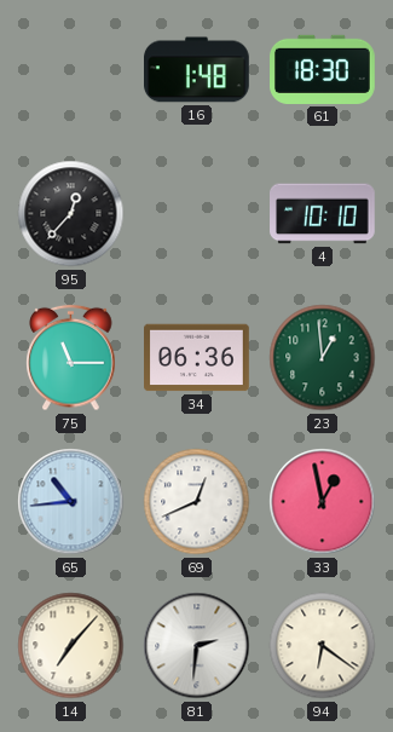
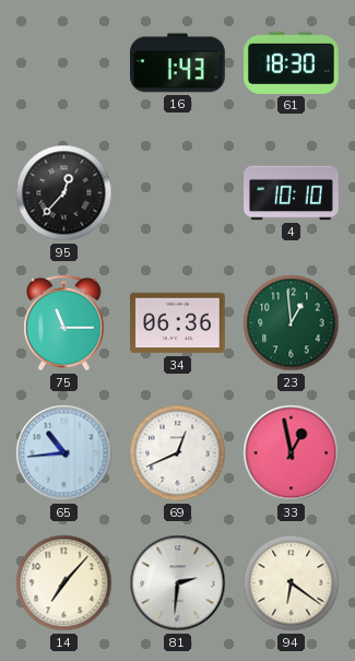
16: 1:48 -> 1:43
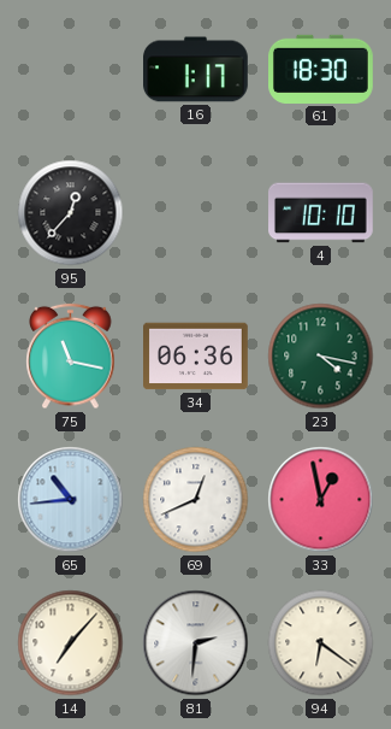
16: 1:43 -> 1:17
75: 11:15 -> 11:17
23: 12:59 -> 4:17
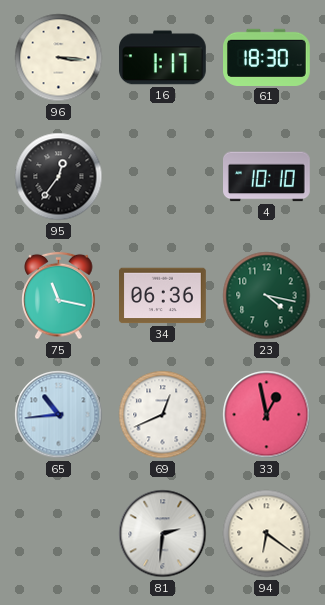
96: none -> 3:16
95: 12:37 -> 12:36
14: 7:07 -> none
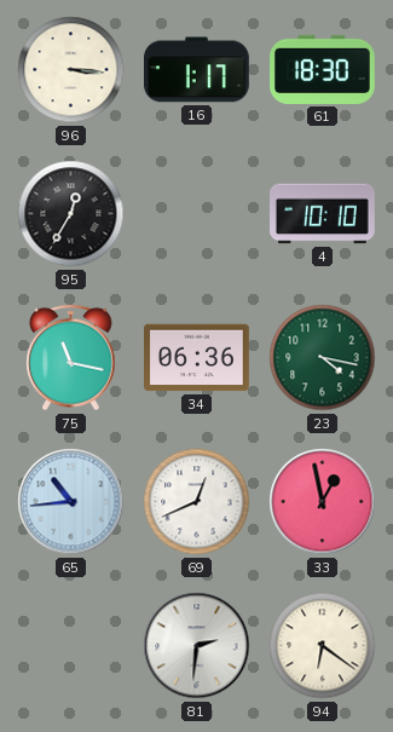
95: 12:36 -> 12:35
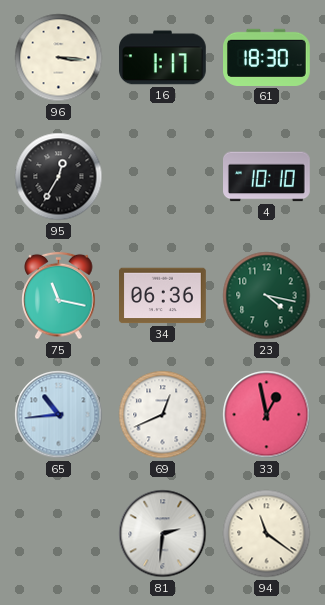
94: 6:21 -> 11:21
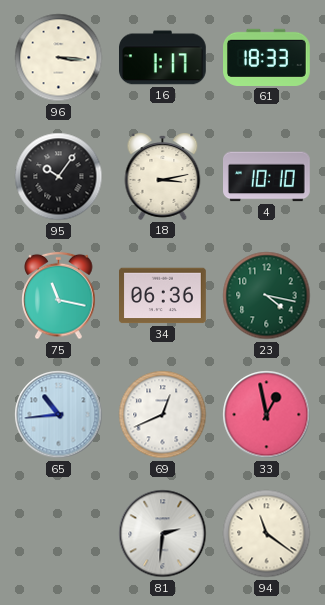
61: 18:30 -> 18:33
95: 12:35 -> 10:06
18: none -> 3:13
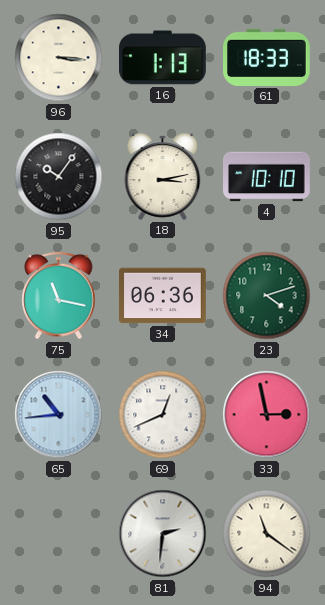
16: 1:17 -> 1:13
23: 4:17 -> 4:12
33: 12:58 -> 2:58
